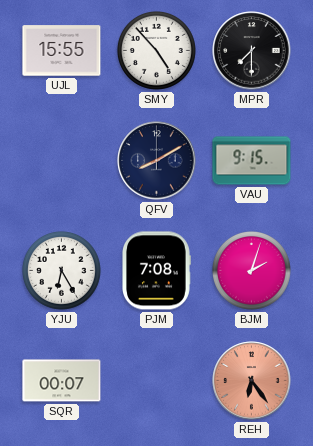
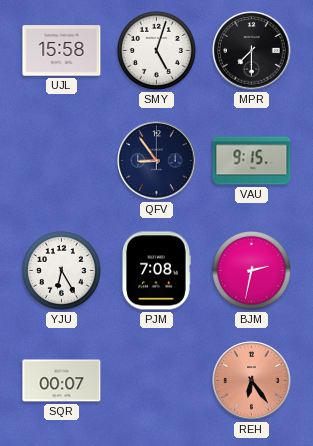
UJL: 15:55 -> 15:58
SMY: 4:53 -> 5:03
QFV: 8:10 -> 8:54
BJM: 2:03 -> 2:32
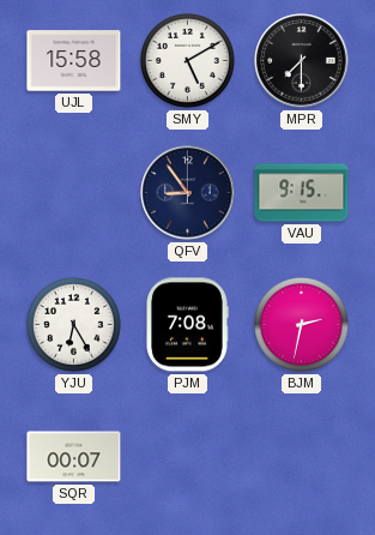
SMY: 5:03 -> 5:10
REH: 6:24 -> none
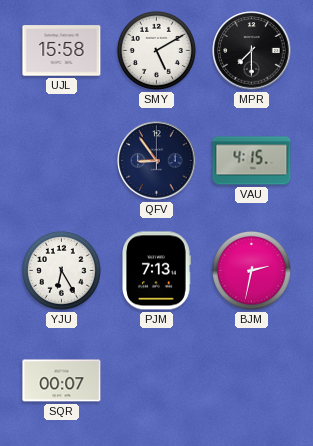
VAU: 9:15 -> 4:15
PJM: 7:08 -> 7:13
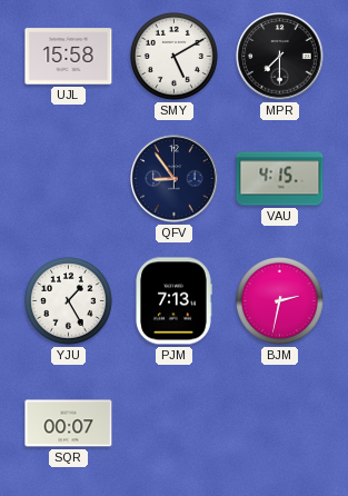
YJU: 6:25 -> 1:25
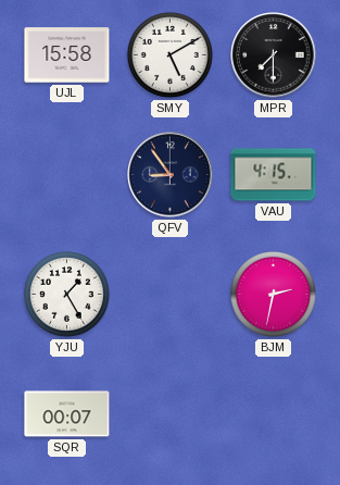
PJM: 7:13 -> none
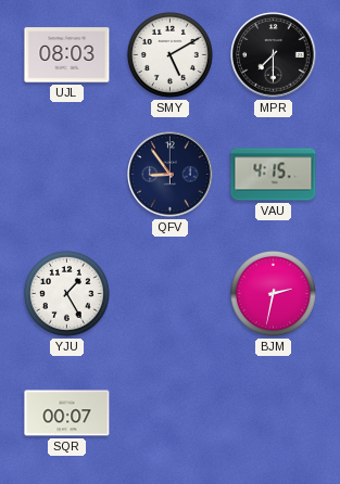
UJL: 15:58 -> 08:03
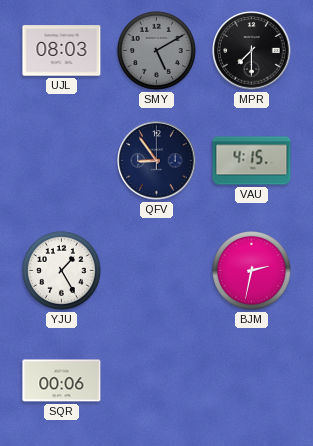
SMY dial: white -> grey
SQR: 00:07 -> 00:06
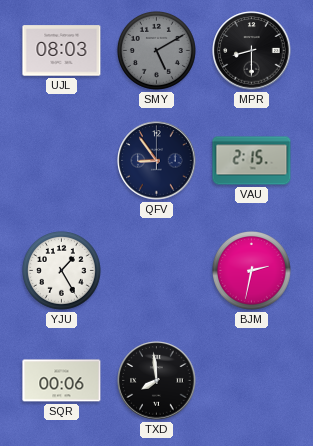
MPR: 7:30 -> 8:30
VAU: 4:15 -> 2:15
TXD: none -> 7:59
